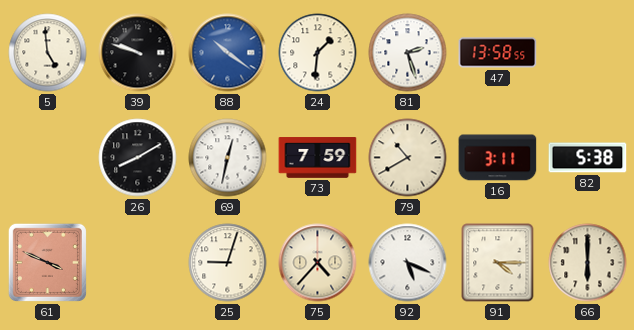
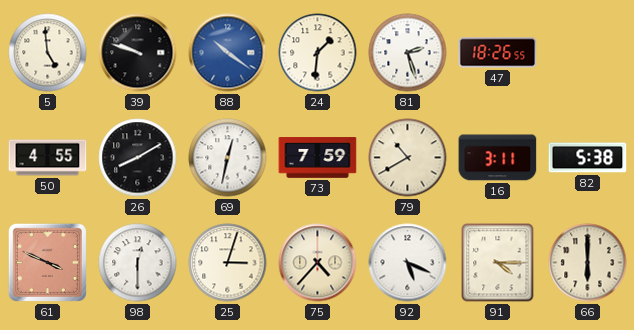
47: 13:58 -> 18:26
50: none -> 4:55
98: none -> 12:30
25: 9:03 -> 3:03
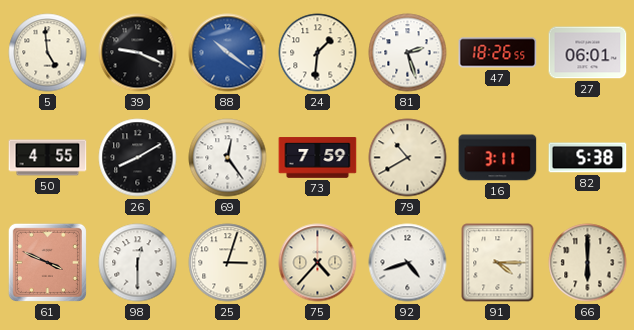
39: 9:48 -> 9:19
27: none -> 06:01
69: 12:32 -> 12:24
92: 5:19 -> 4:42
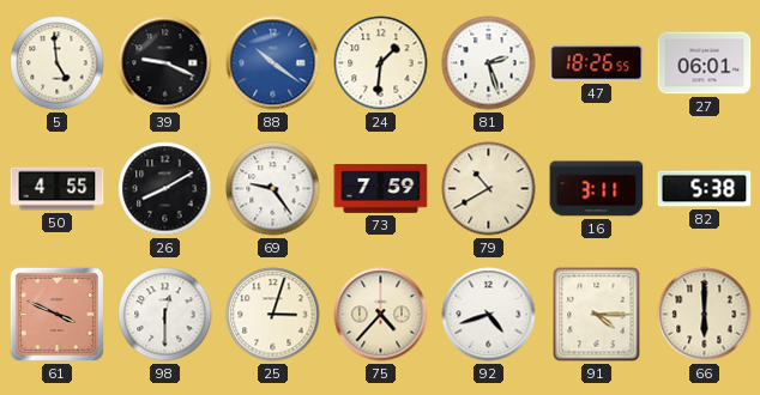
69: 12:24 -> 9:24
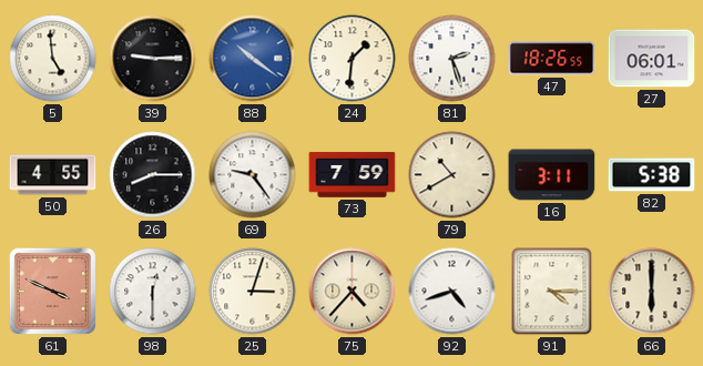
39: 9:19 -> 9:15
26: 8:10 -> 8:15
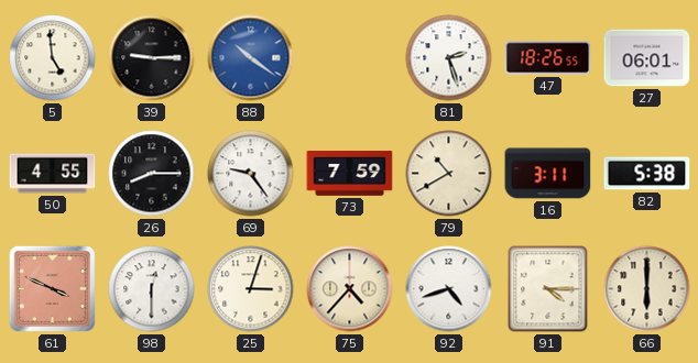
24: 1:31 -> none
